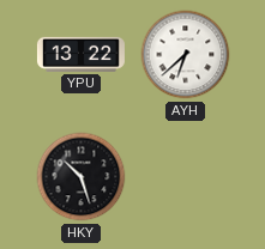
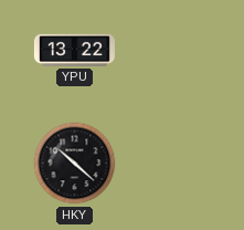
AYH: 6:38 -> none
HKY: 10:27 -> 10:22
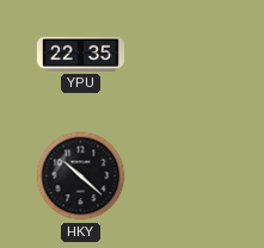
YPU: 13:22 -> 22:35
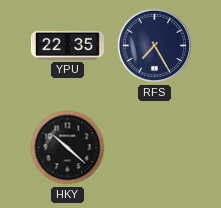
RFS: none -> 7:25
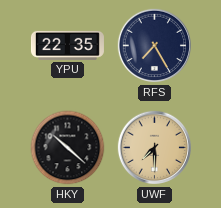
UWF: none -> 7:30
